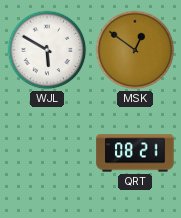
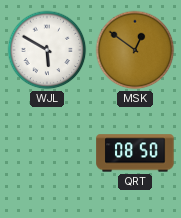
QRT: 08:21 -> 08:50
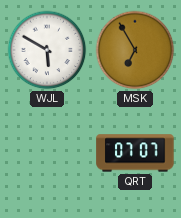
MSK: 12:51 -> 6:55
QRT: 08:50 -> 07:07
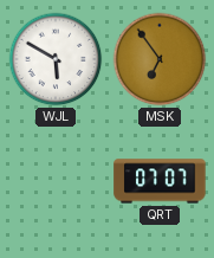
MSK: 6:55 -> 6:54
